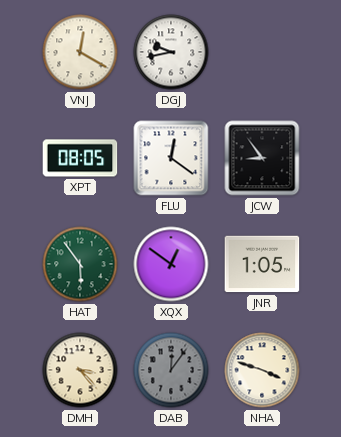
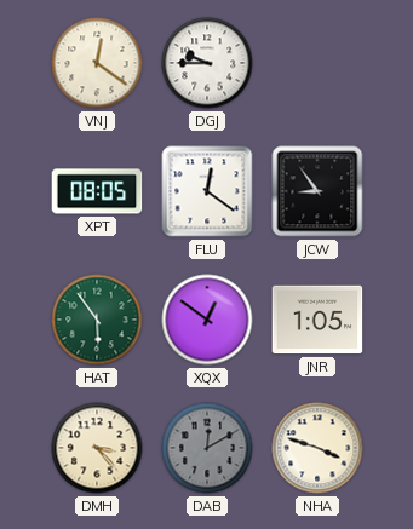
VNJ: 12:20 -> 12:21
DGJ: 9:43 -> 9:45
DAB: 12:06 -> 12:10
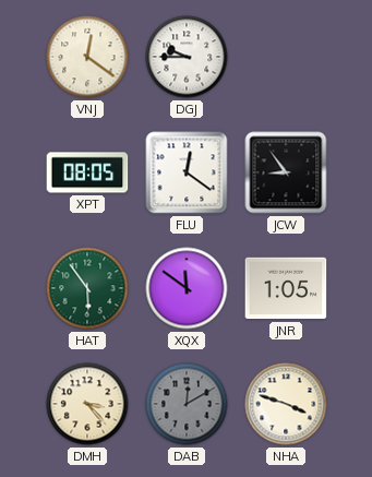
XQX: 12:51 -> 11:51
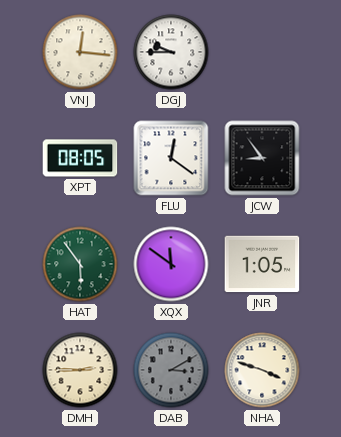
VNJ: 12:21 -> 12:16
DMH: 3:23 -> 2:45
DAB: 12:10 -> 3:10
